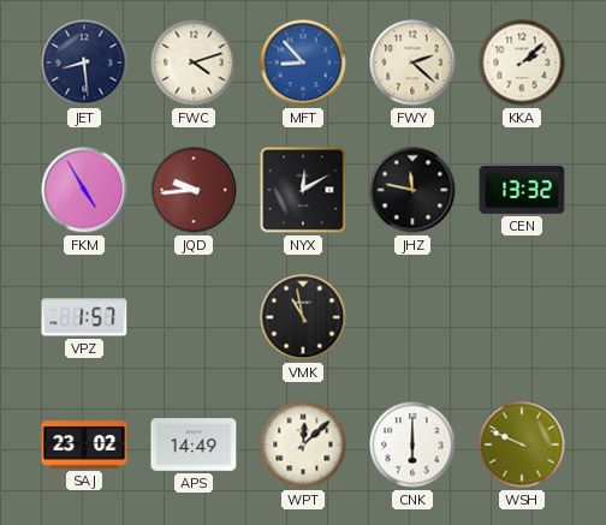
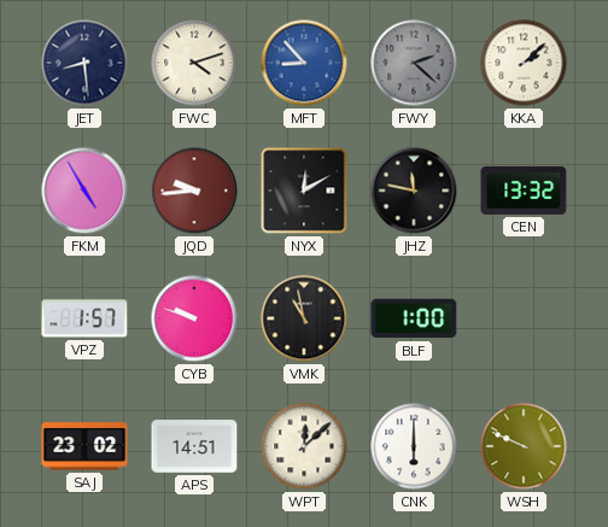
FWY dial: cream -> grey
CYB: none -> 9:48
BLF: none -> 1:00
APS: 14:49 -> 14:51
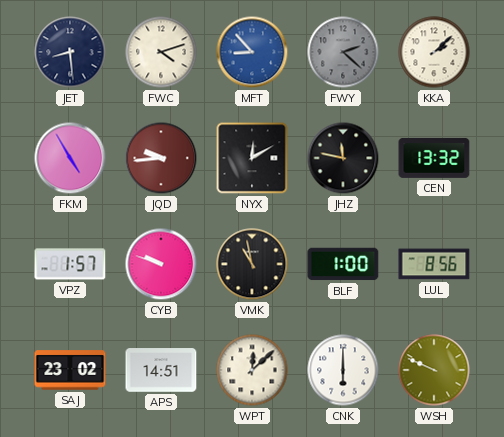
LUL: none -> 8:56
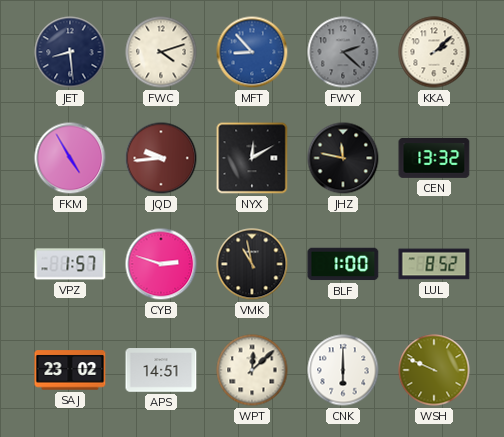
CYB: 9:48 -> 2:48
LUL: 8:56 -> 8:52
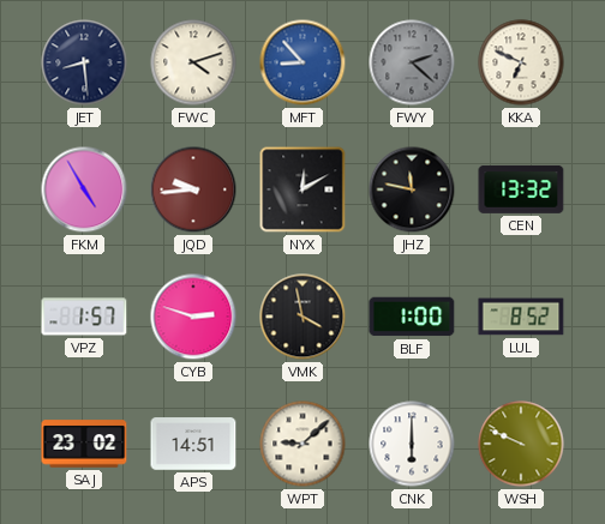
KKA: 2:08 -> 6:49
VMK: 10:58 -> 3:58
WPT: 12:08 -> 9:08
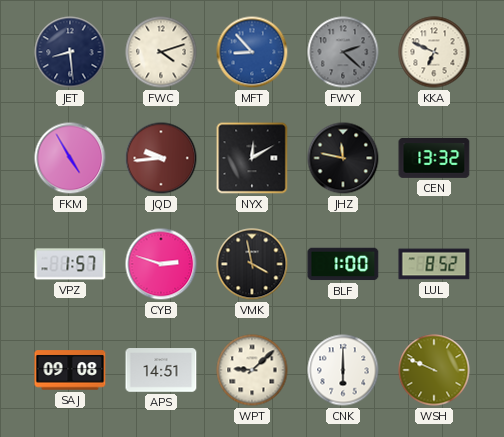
SAJ: 23:02 -> 09:08
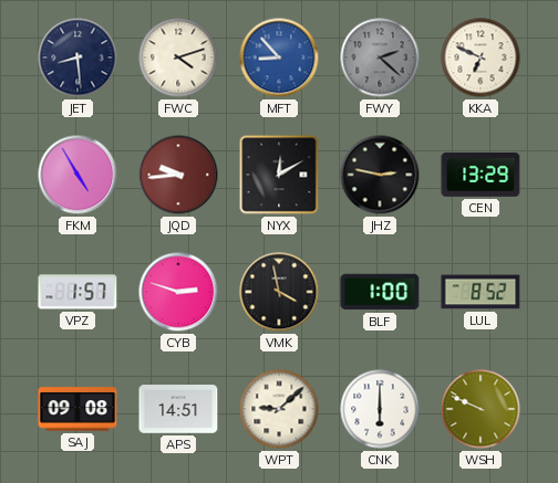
JHZ: 11:47 -> 2:47
CEN: 13:32 -> 13:29
